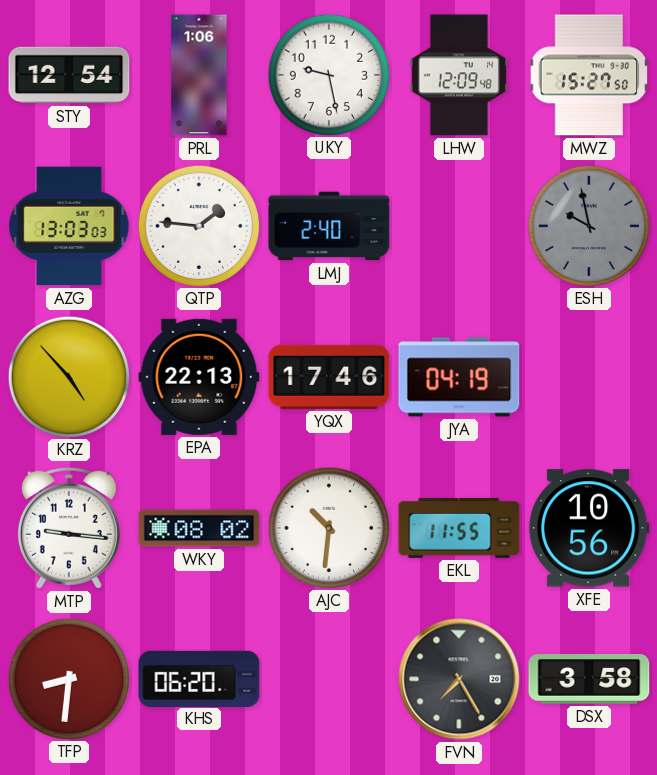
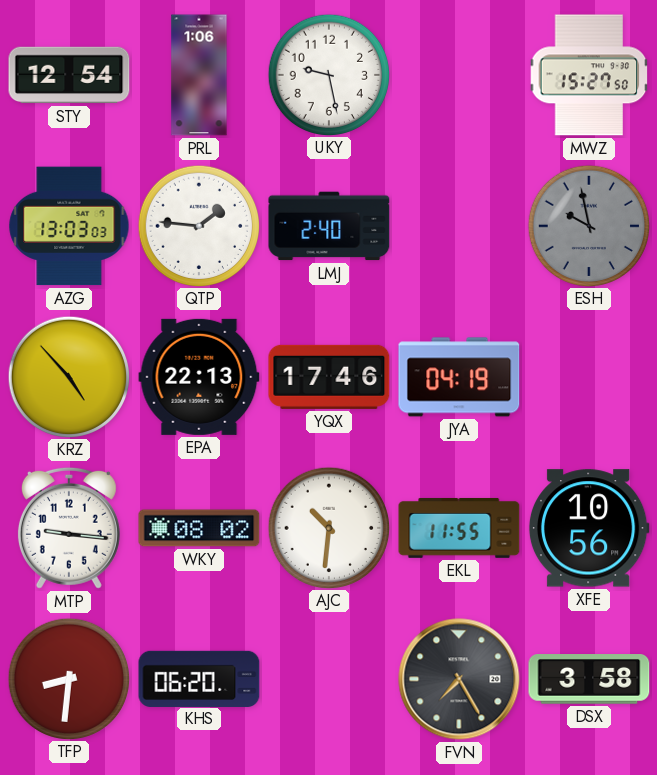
LHW: 12:09 -> none
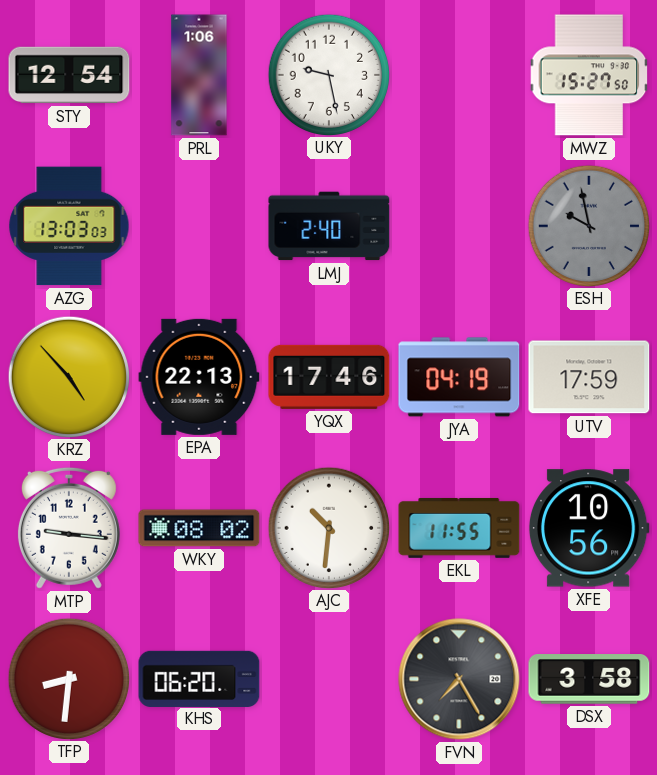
QTP: 1:46 -> none
UTV: none -> 17:59
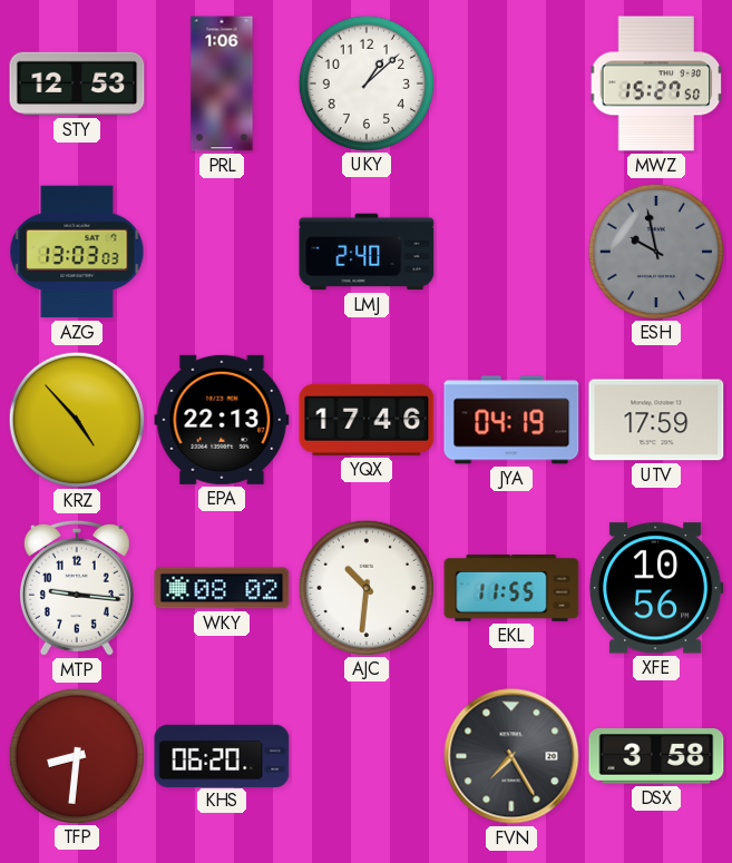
STY: 12:54 -> 12:53
UKY: 9:28 -> 1:08
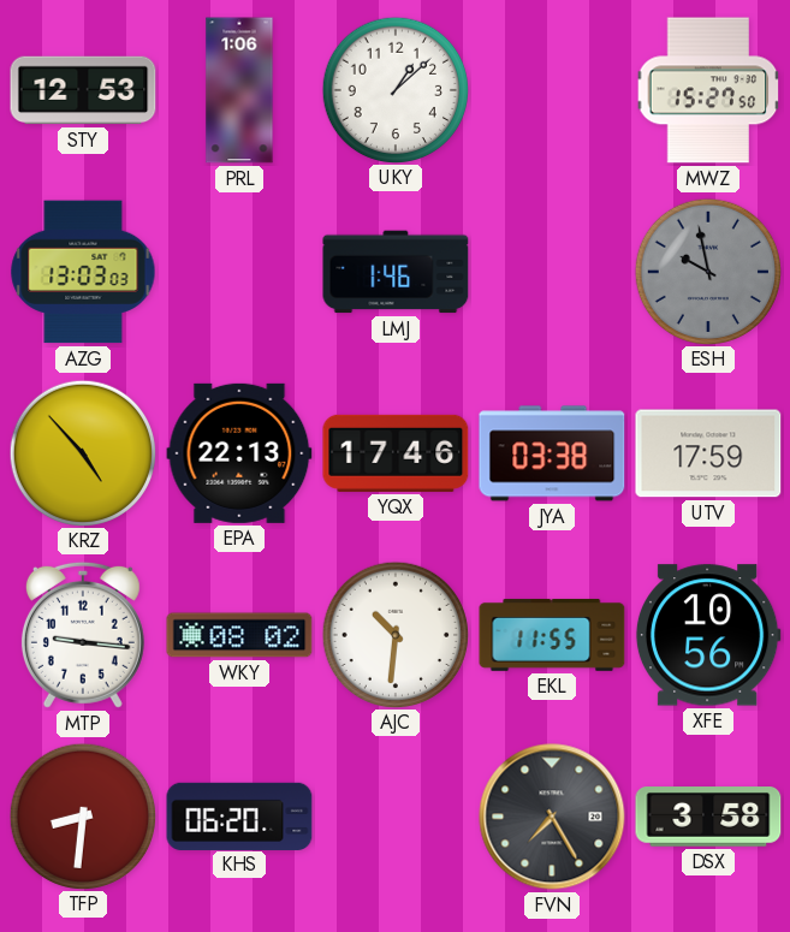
LMJ: 2:40 -> 1:46
JYA: 04:19 -> 03:38
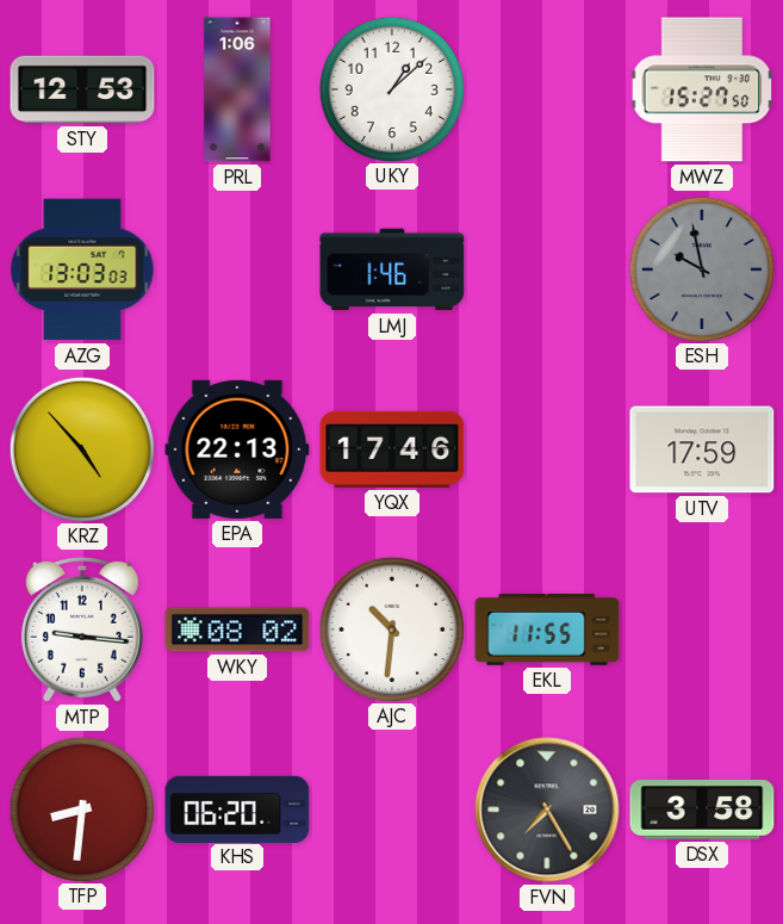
JYA: 03:38 -> none
XFE: 10:56 -> none
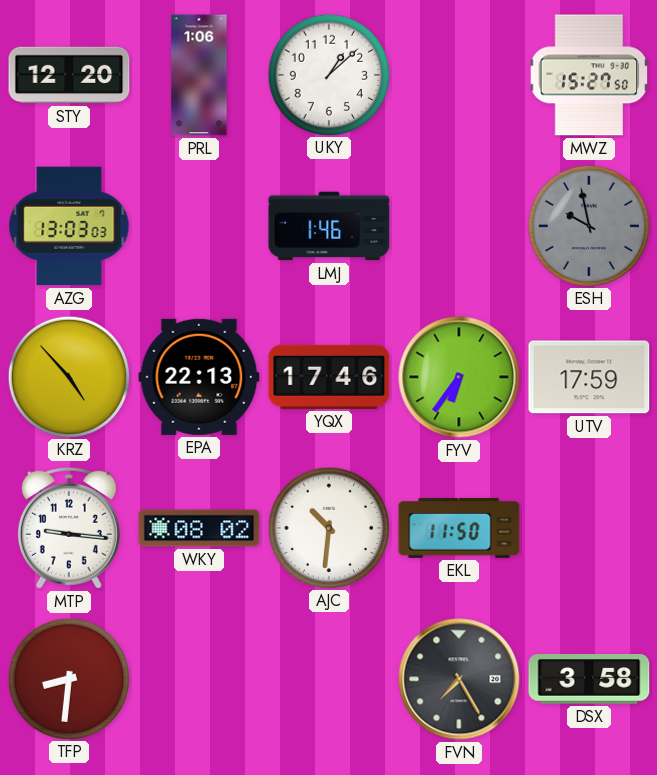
STY: 12:53 -> 12:20
FYV: none -> 6:36
EKL: 11:55 -> 11:50
KHS: 06:20 -> none
